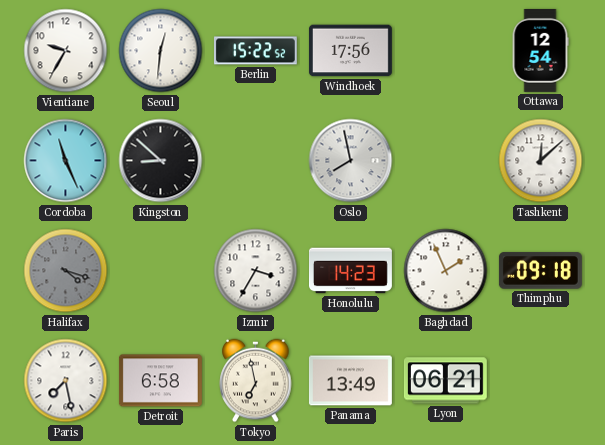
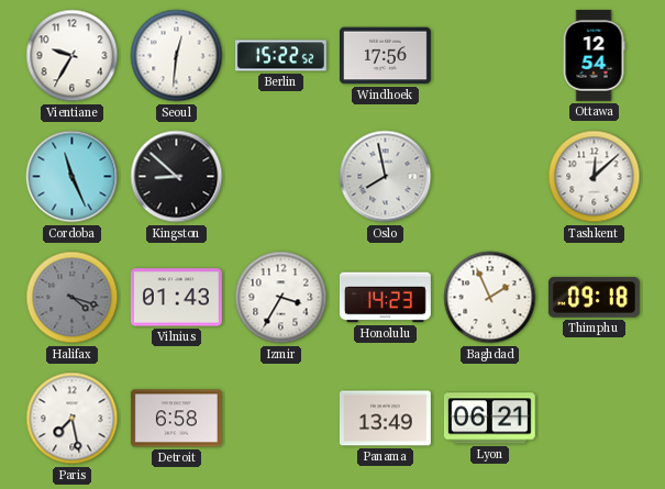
Vilnius: none -> 01:43
Tokyo: 6:58 -> none
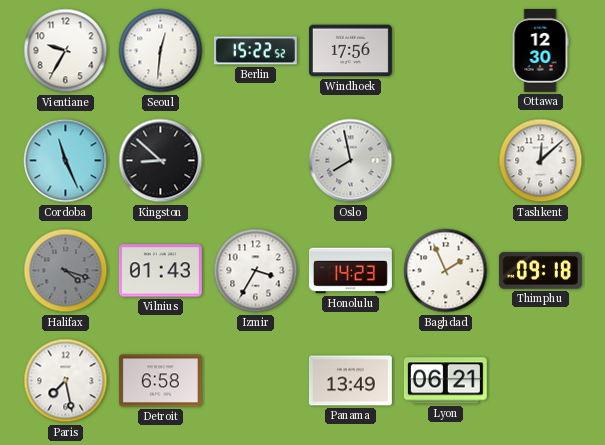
Ottawa: 12:54 -> 12:30
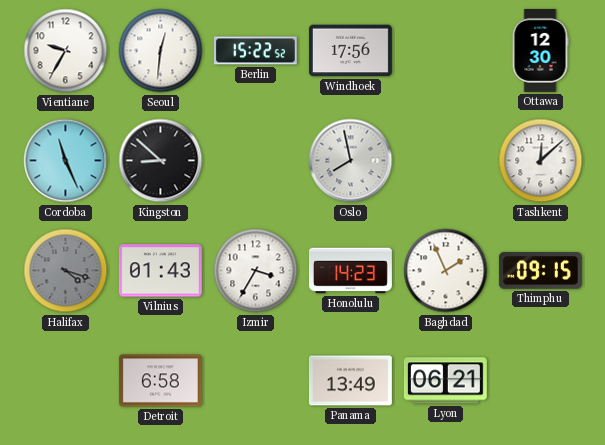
Thimphu: 09:18 -> 09:15
Paris: 7:28 -> none
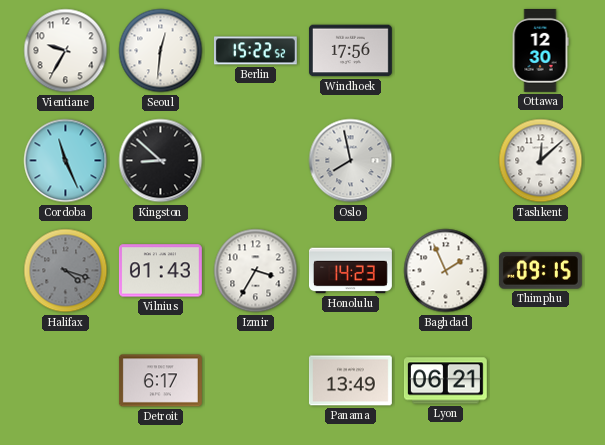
Detroit: 6:58 -> 6:17
